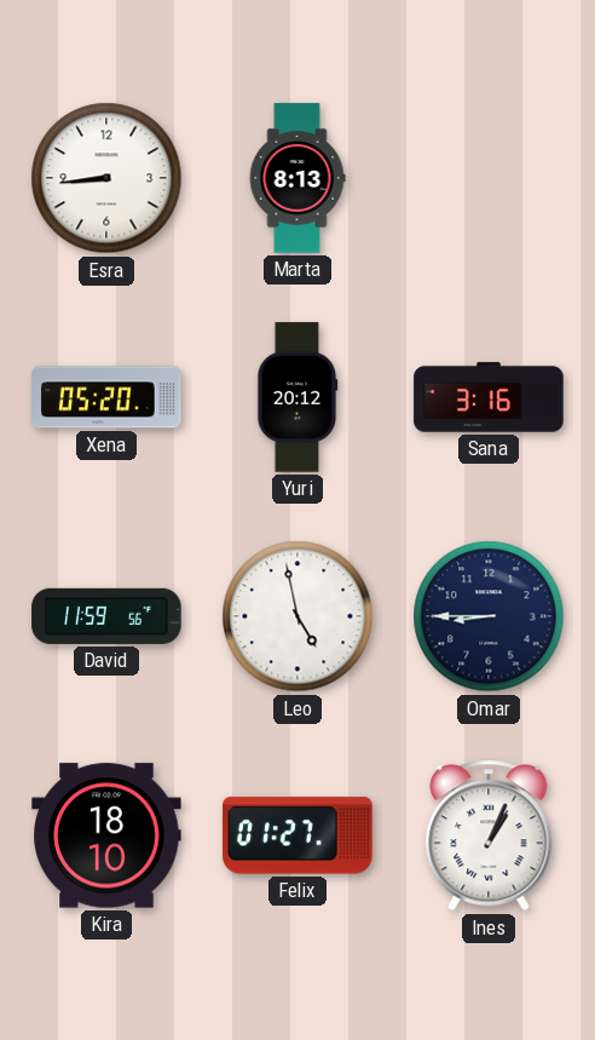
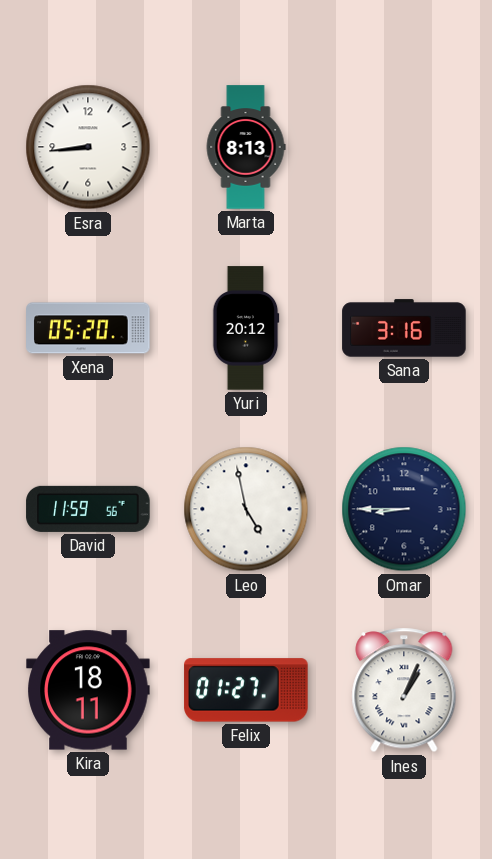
Kira: 18:10 -> 18:11
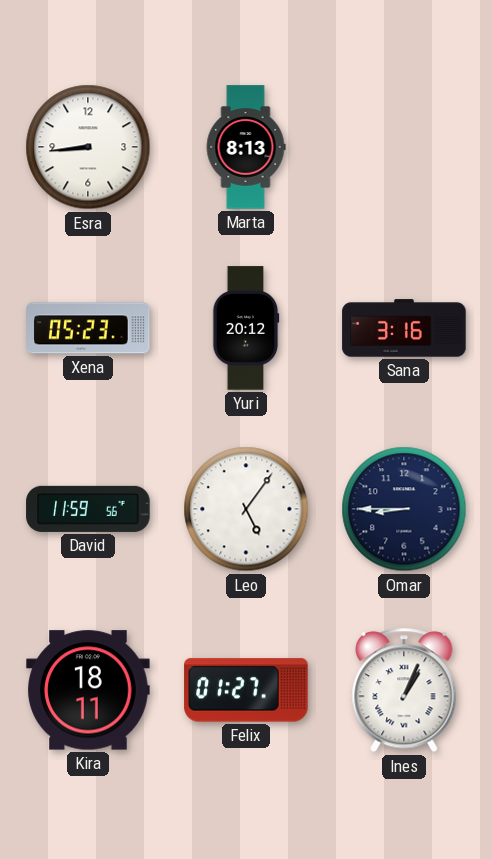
Xena: 05:20 -> 05:23
Leo: 4:58 -> 5:06
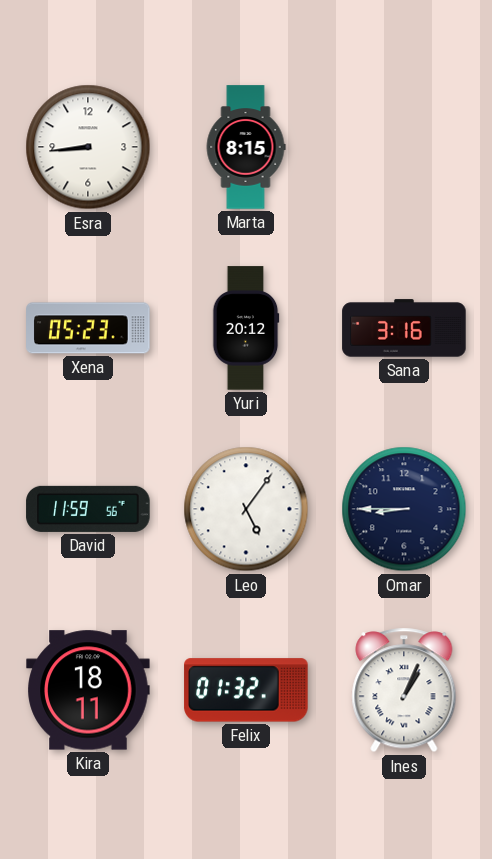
Marta: 8:13 -> 8:15
Felix: 01:27 -> 01:32
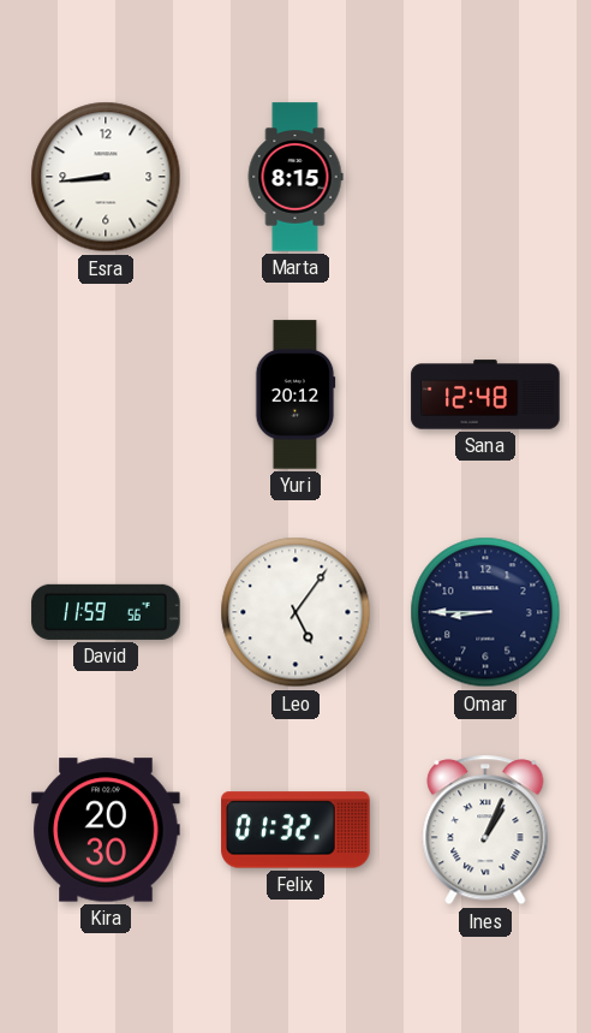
Xena: 05:23 -> none
Sana: 3:16 -> 12:48
Kira: 18:11 -> 20:30
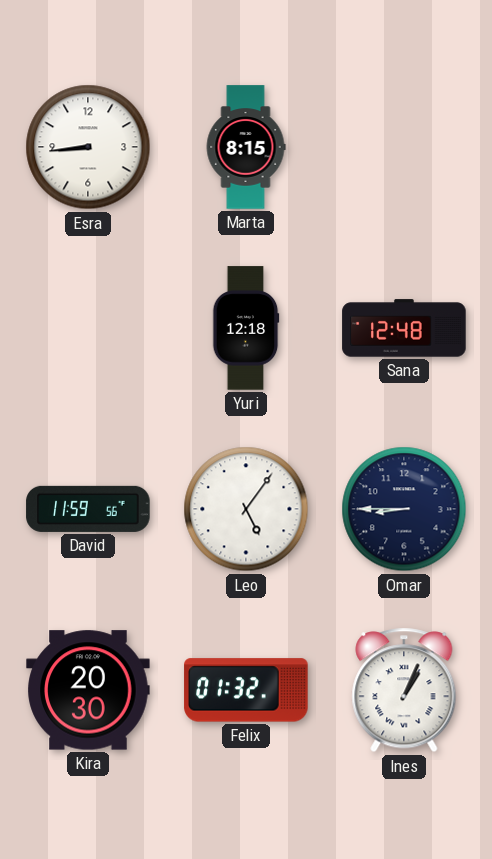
Yuri: 20:12 -> 12:18
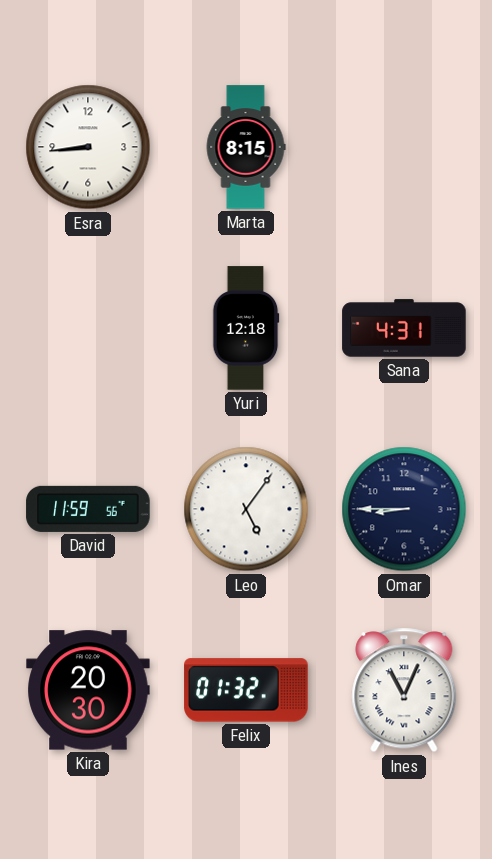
Sana: 12:48 -> 4:31
Ines: 1:04 -> 11:04
